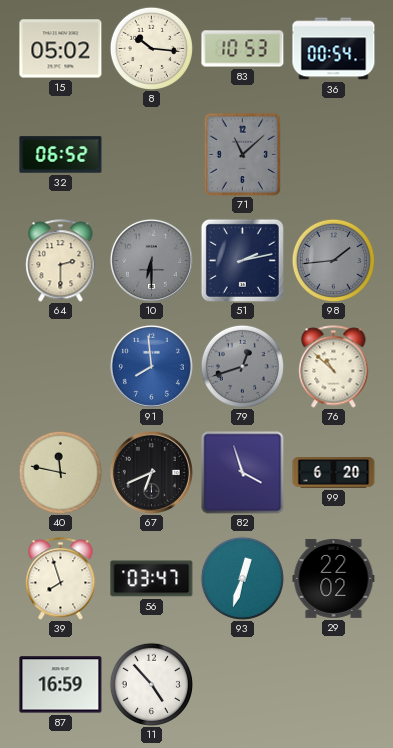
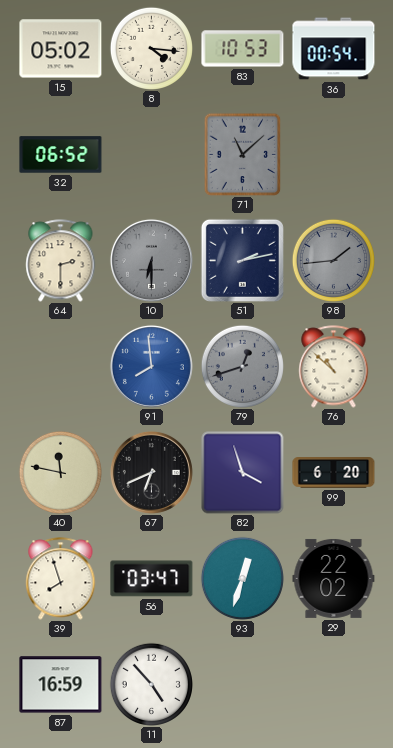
8: 10:16 -> 4:16
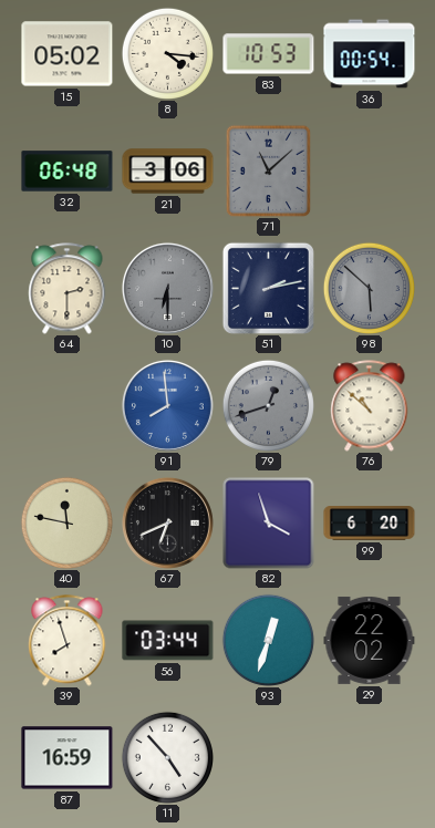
32: 06:52 -> 06:48
21: none -> 3:06
98: 1:44 -> 5:52
56: 03:47 -> 03:44
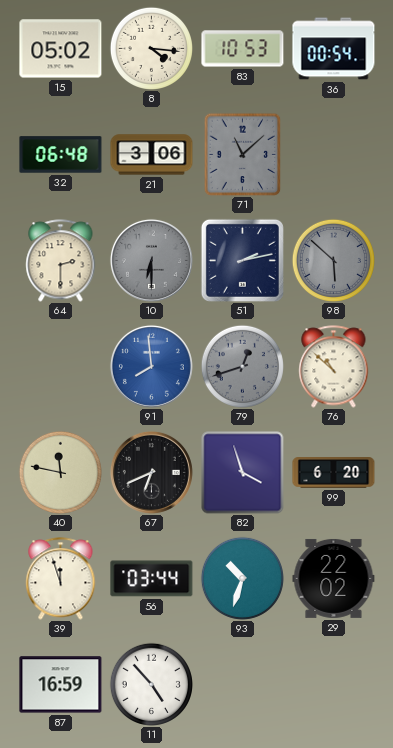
39: 7:57 -> 11:57
93: 12:33 -> 10:33
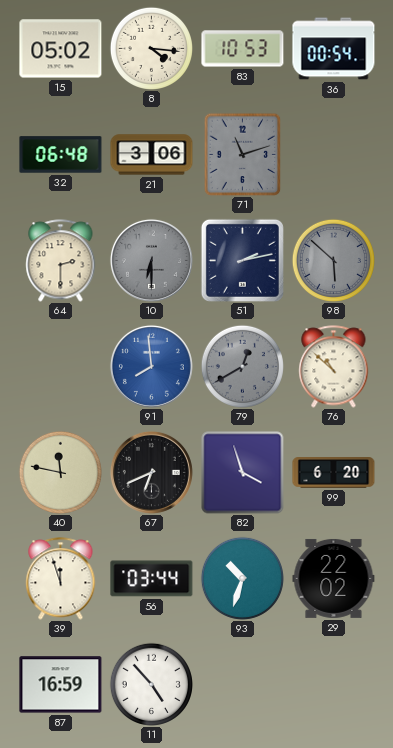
71: 11:08 -> 11:12
79: 12:42 -> 12:40
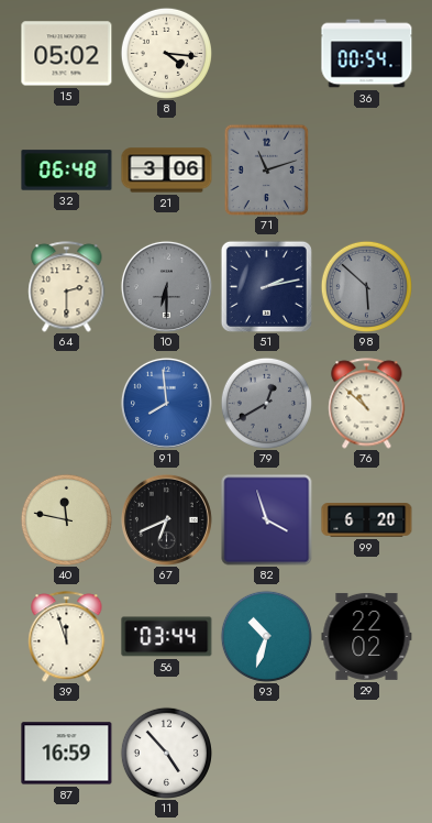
83: 10:53 -> none
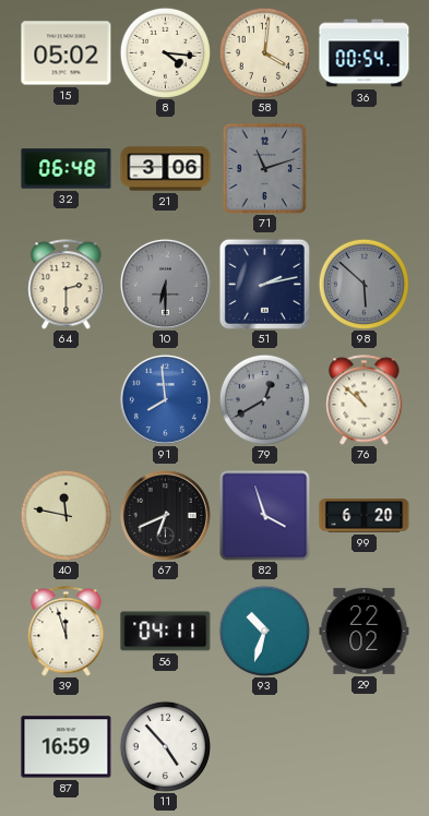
58: none -> 4:01
56: 03:44 -> 04:11
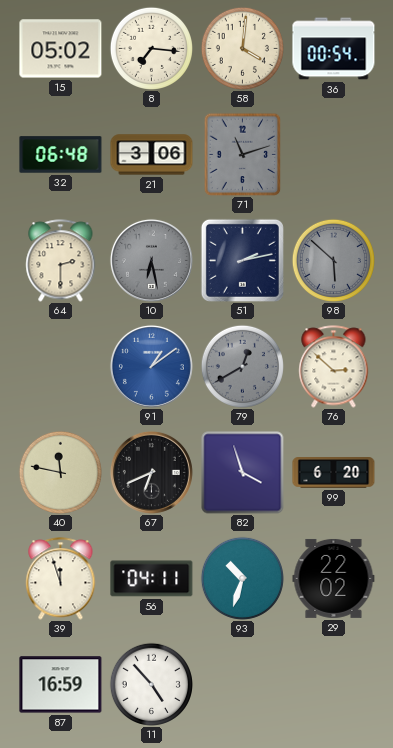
8: 4:16 -> 7:16
10: 6:30 -> 6:28
91: 7:59 -> 1:09
76: 10:52 -> 2:52
